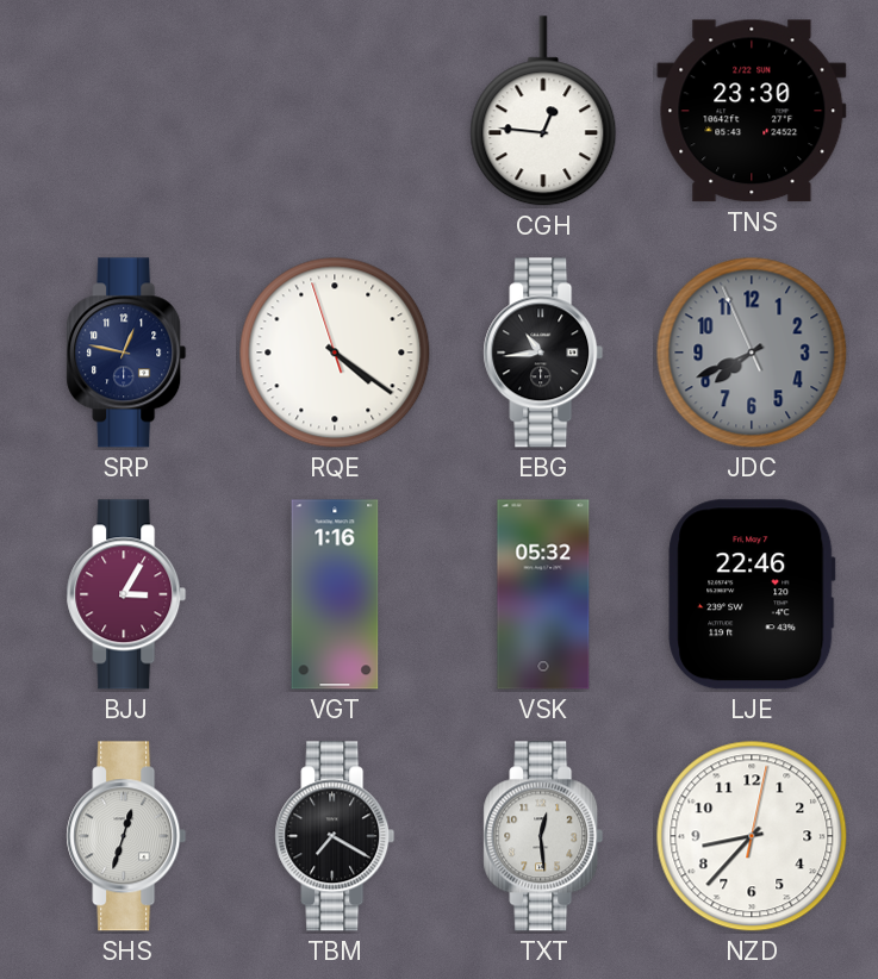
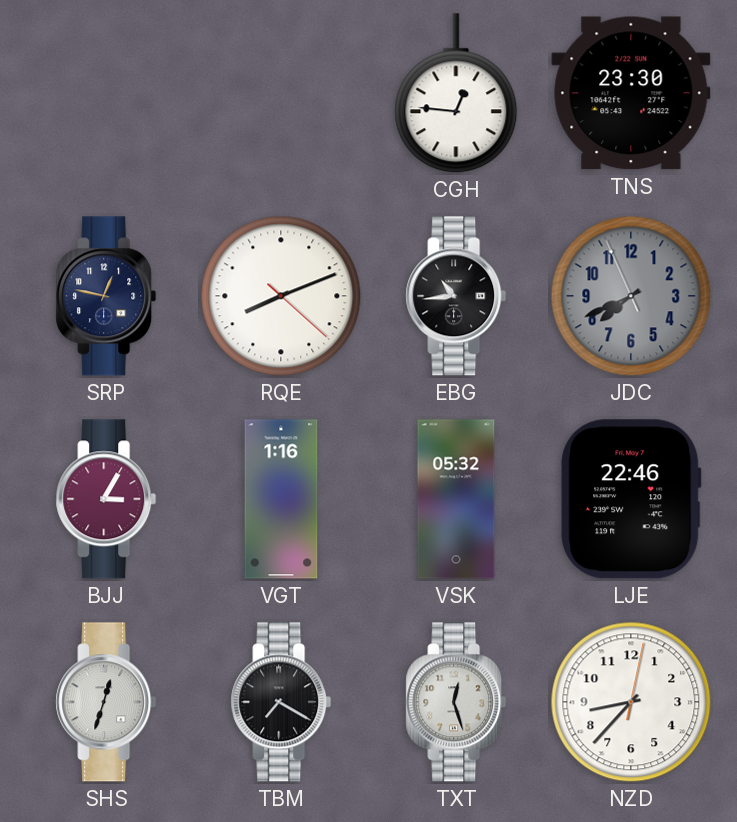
RQE: 4:20 -> 8:11
TXT: 12:29 -> 12:27
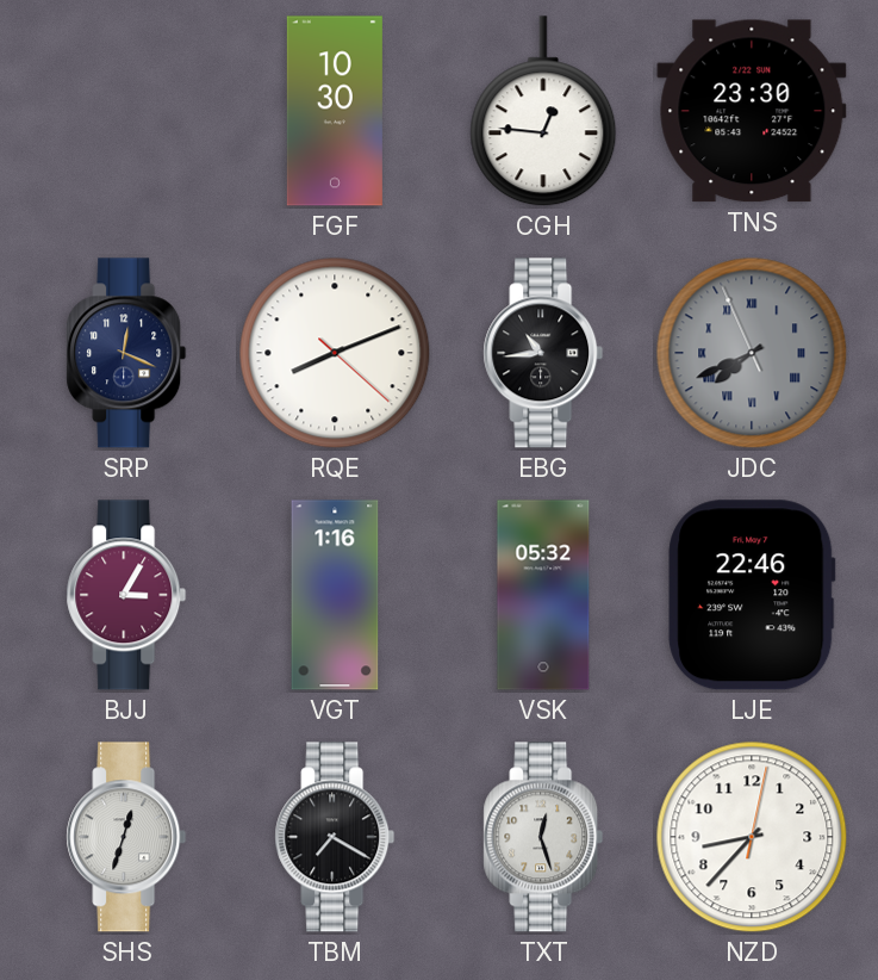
FGF: none -> 10:30
SRP: 12:47 -> 12:19
JDC numerals: Arabic -> Roman
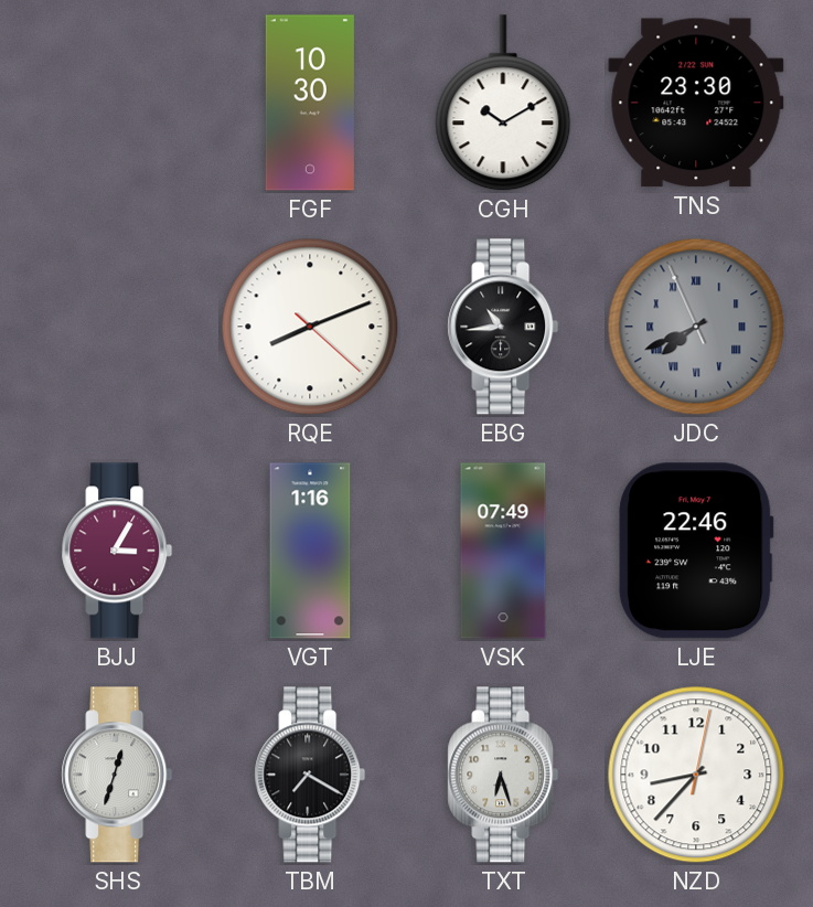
CGH: 12:46 -> 10:10
SRP: 12:19 -> none
VSK: 05:32 -> 07:49
TXT: 12:27 -> 6:27
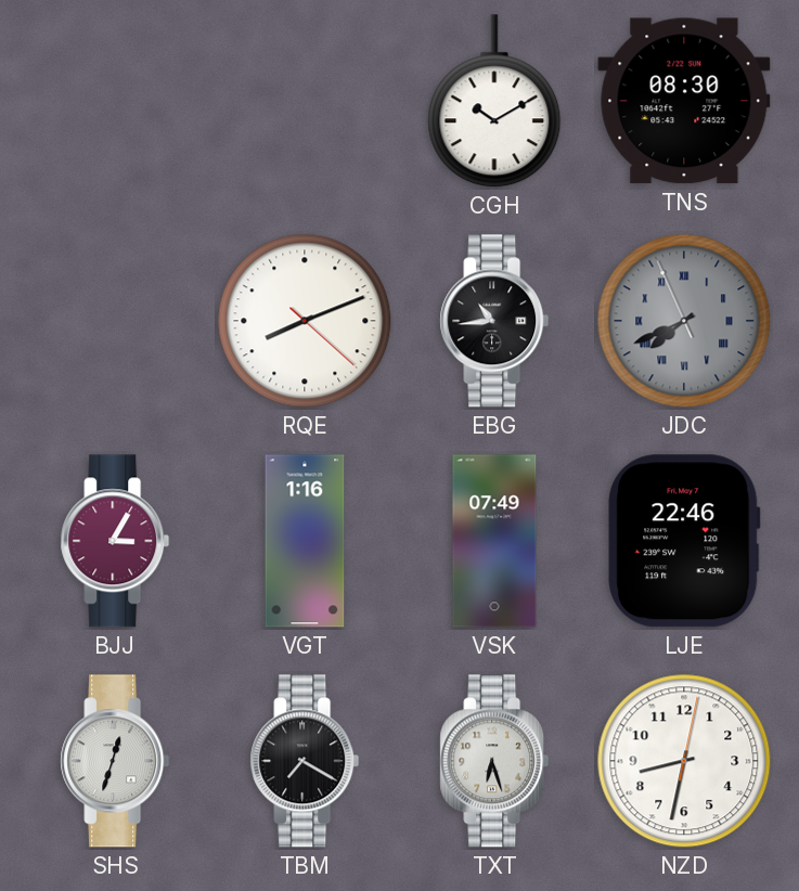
FGF: 10:30 -> none
TNS: 23:30 -> 08:30
NZD: 8:37 -> 8:32
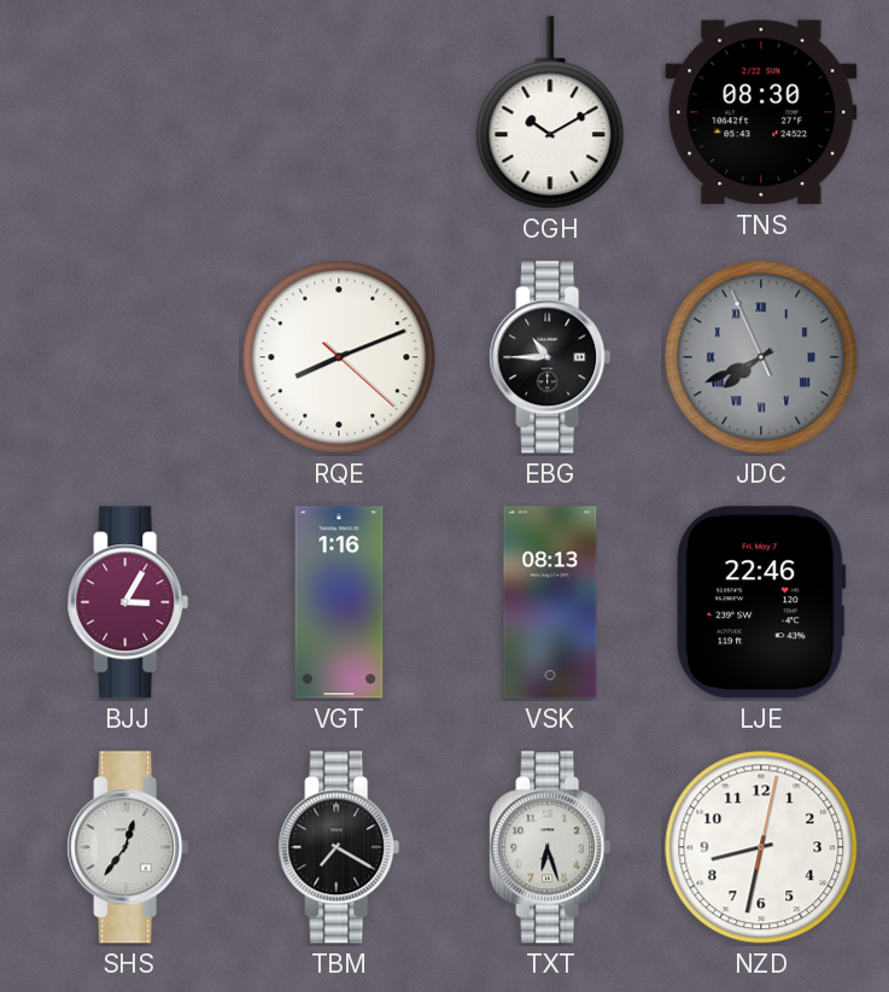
EBG: 10:44 -> 10:45
VSK: 07:49 -> 08:13
SHS: 12:33 -> 12:36
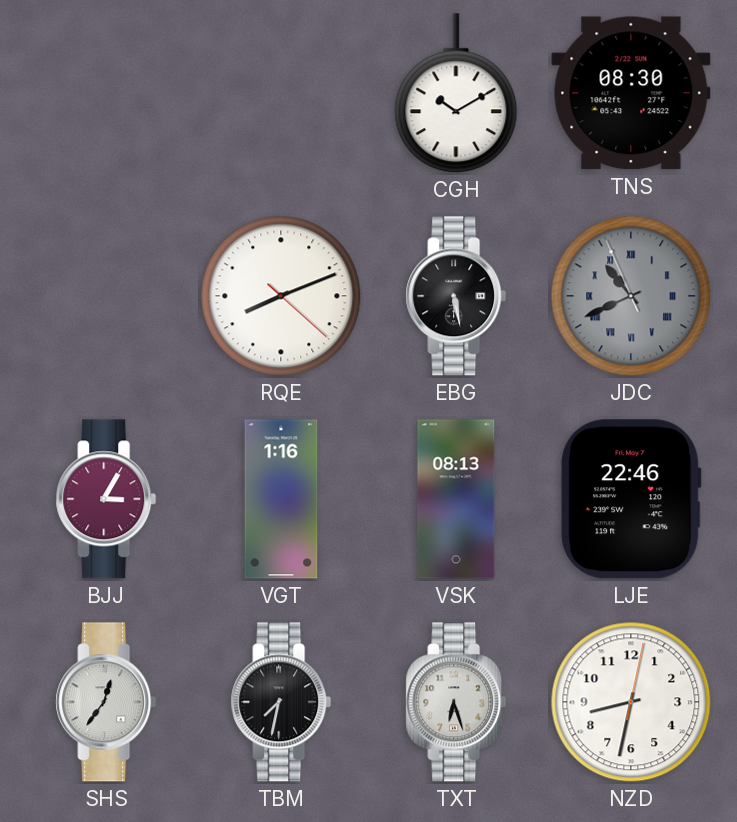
EBG: 10:45 -> 5:28
JDC: 7:40 -> 10:40
TBM: 7:20 -> 7:32
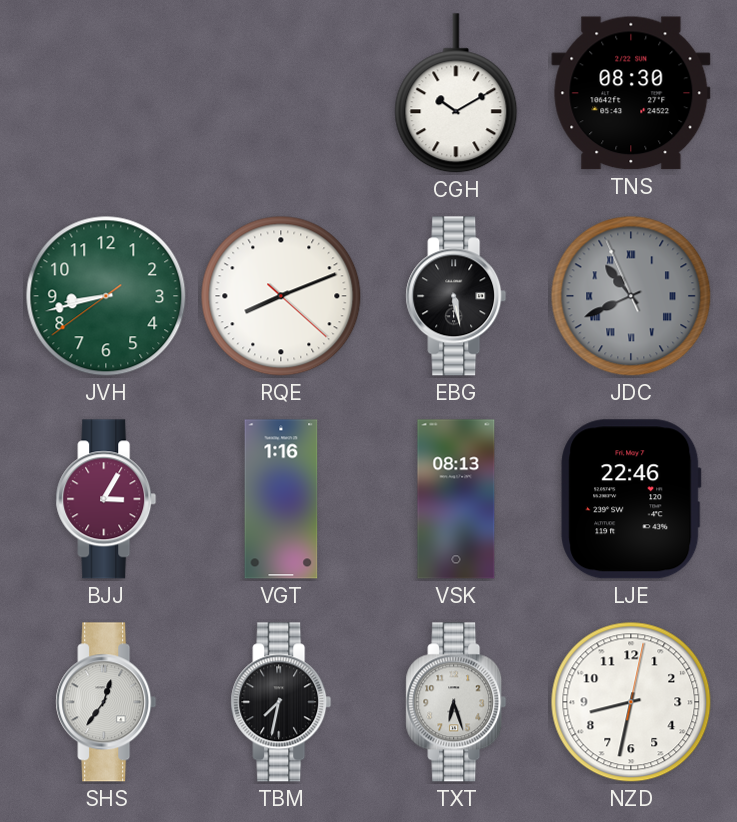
JVH: none -> 8:42
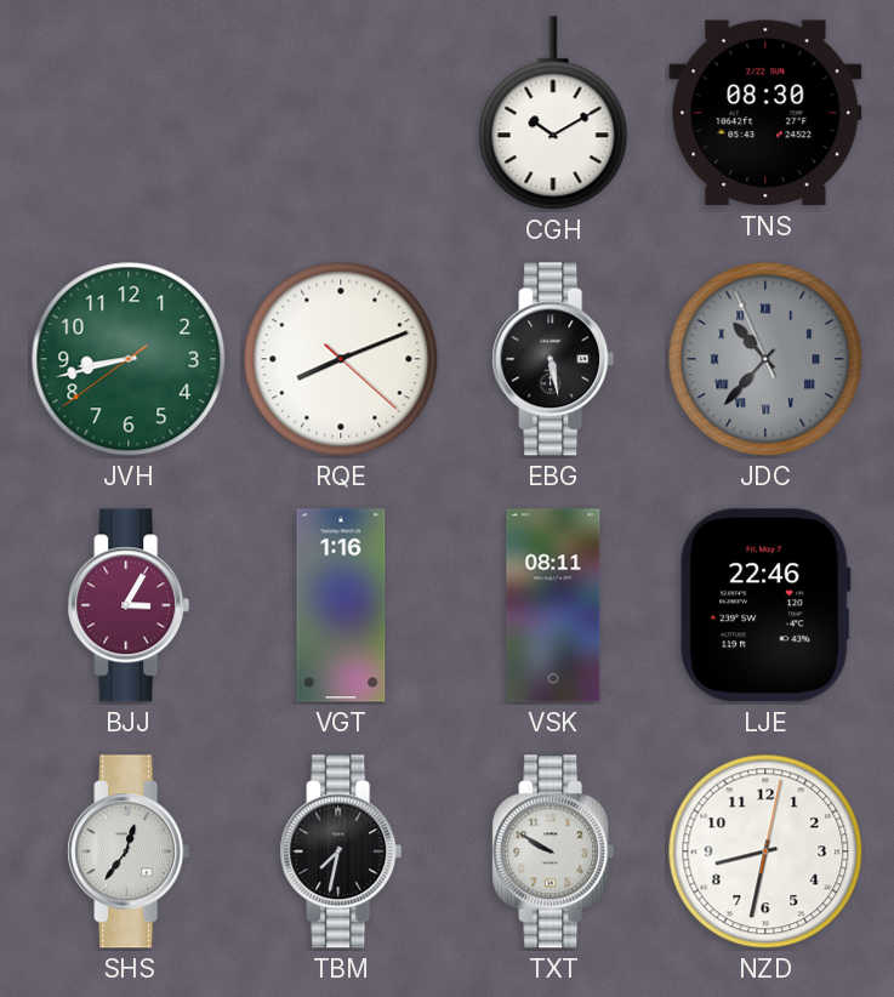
JDC: 10:40 -> 10:36
VSK: 08:13 -> 08:11
TXT: 6:27 -> 9:50
